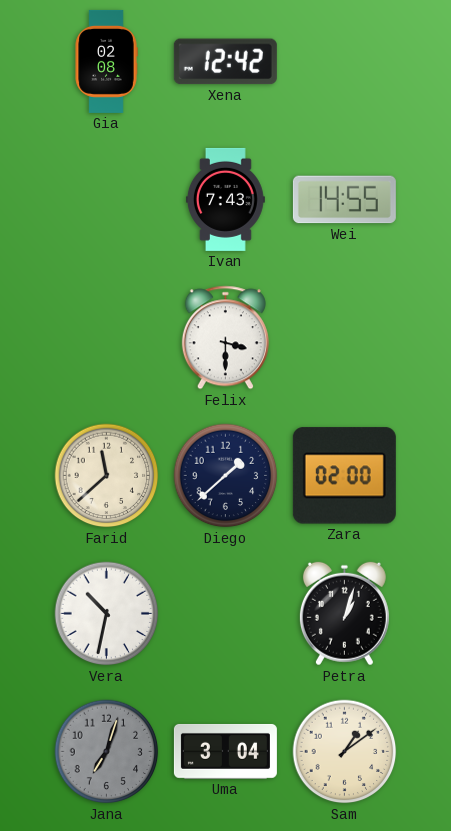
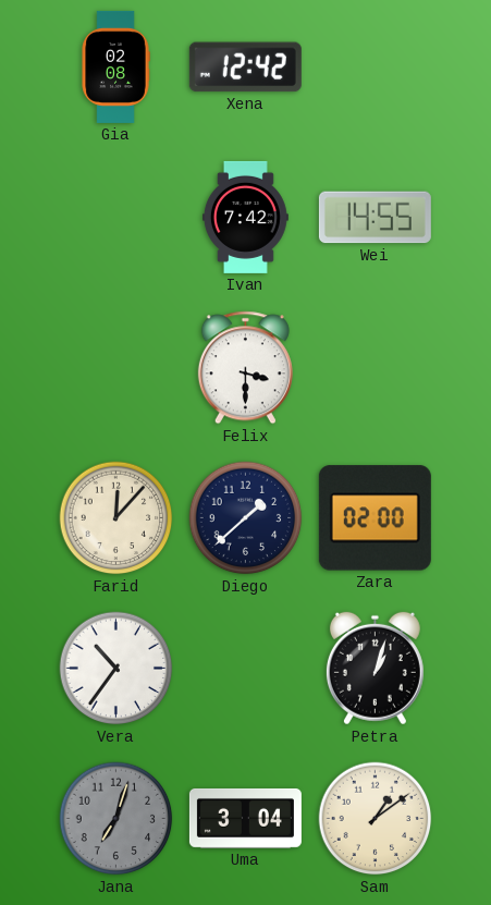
Ivan: 7:43 -> 7:42
Farid: 11:38 -> 12:07
Vera: 10:32 -> 10:36
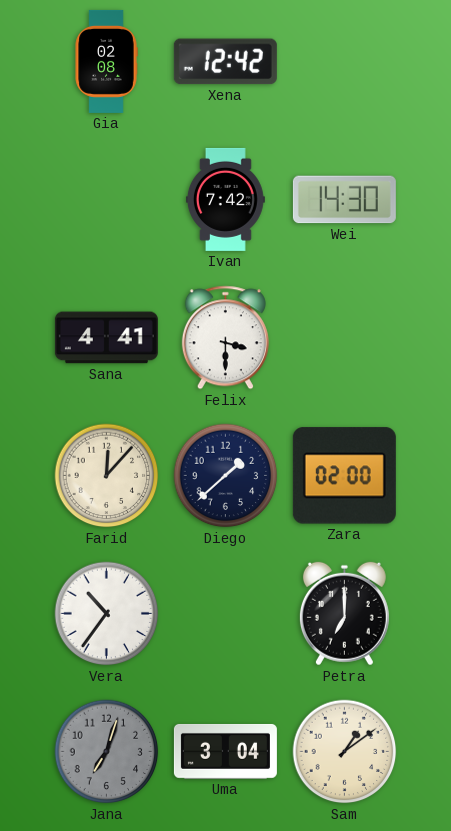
Wei: 14:55 -> 14:30
Sana: none -> 4:41
Petra: 1:03 -> 7:00
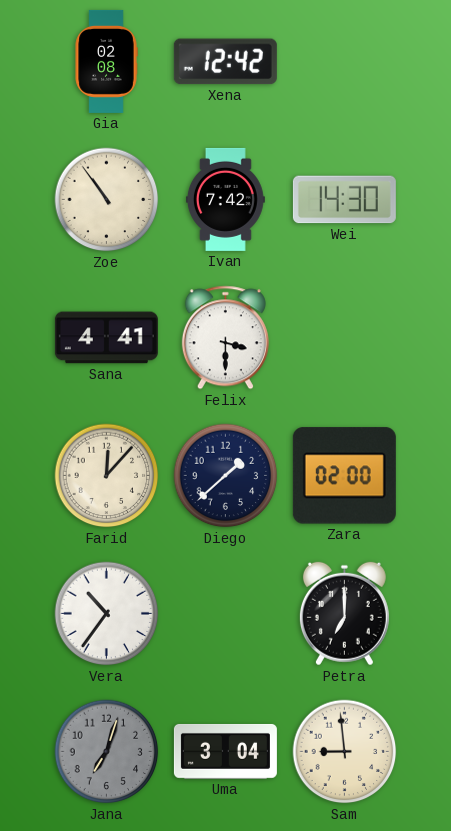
Zoe: none -> 10:54
Sam: 1:09 -> 8:59
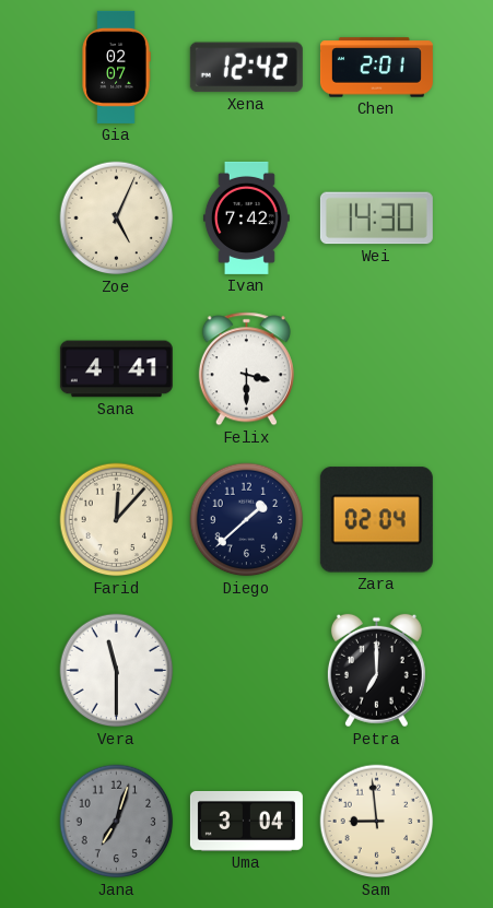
Gia: 02:08 -> 02:07
Chen: none -> 2:01
Zoe: 10:54 -> 5:04
Zara: 02:00 -> 02:04
Vera: 10:36 -> 11:30
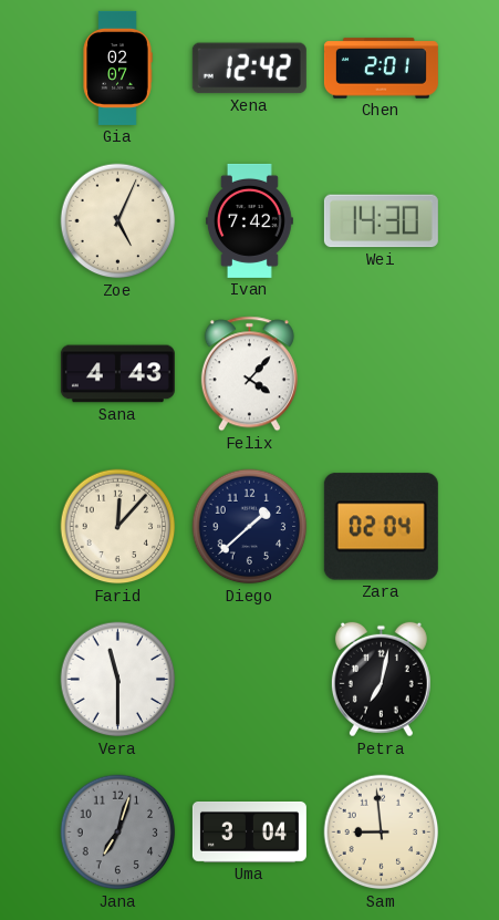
Sana: 4:41 -> 4:43
Felix: 3:30 -> 4:07
Petra: 7:00 -> 7:02
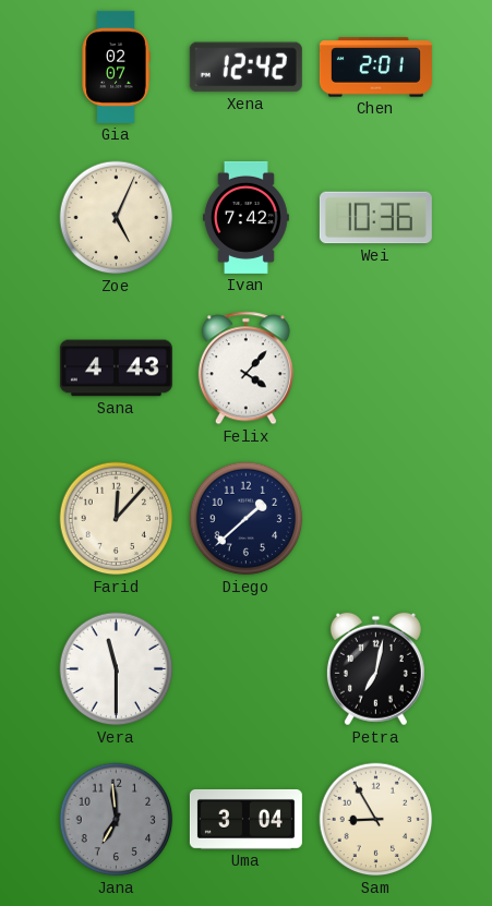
Wei: 14:30 -> 10:36
Zara: 02:04 -> none
Jana: 7:03 -> 6:59
Sam: 8:59 -> 8:55
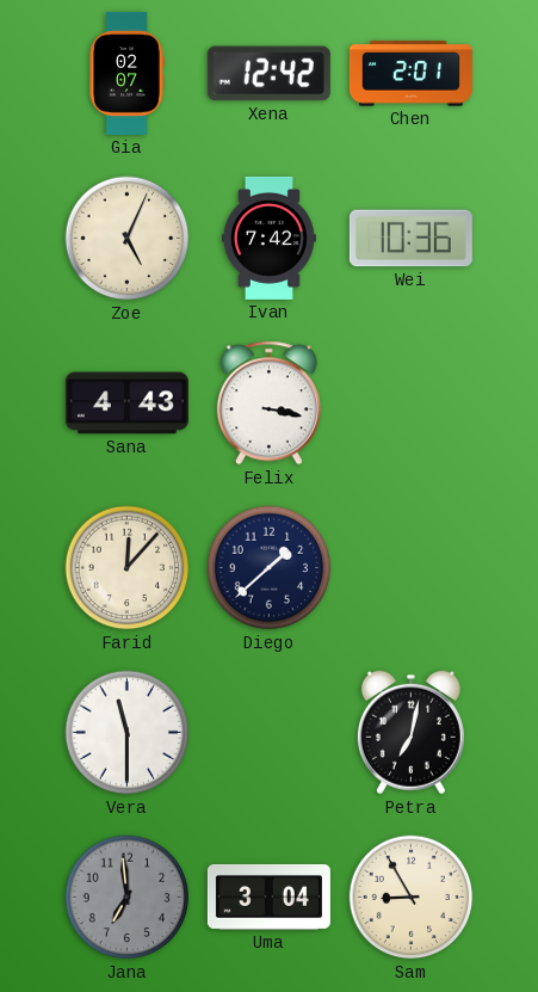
Felix: 4:07 -> 3:17
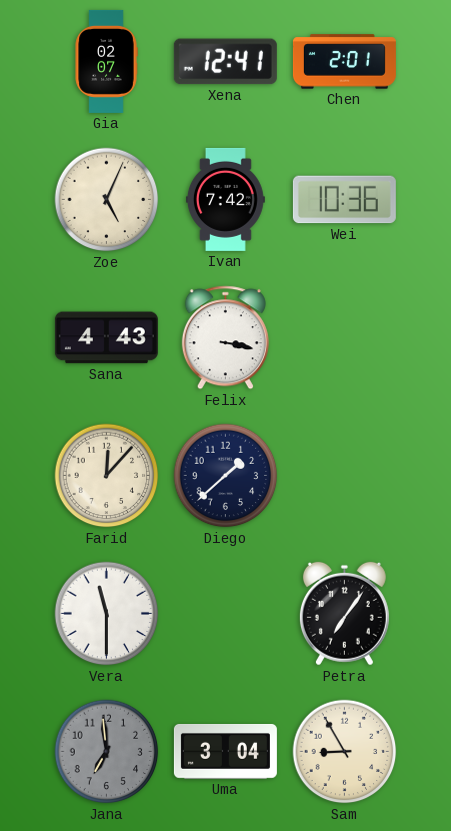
Xena: 12:42 -> 12:41
Petra: 7:02 -> 7:06
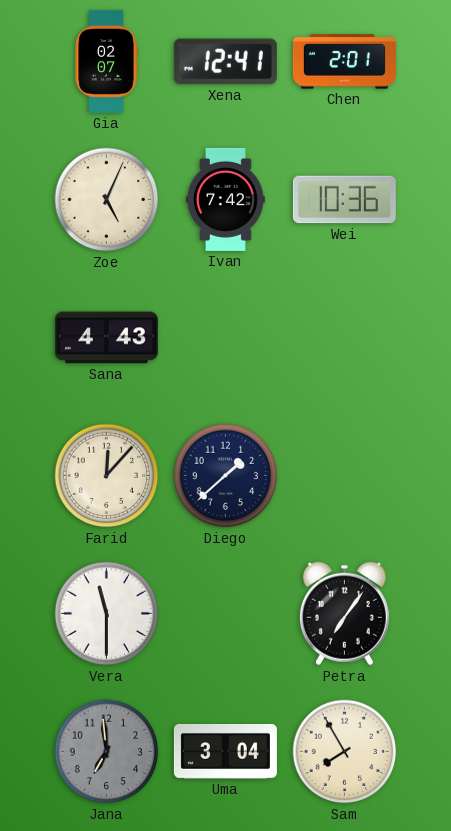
Felix: 3:17 -> none
Sam: 8:55 -> 7:55
